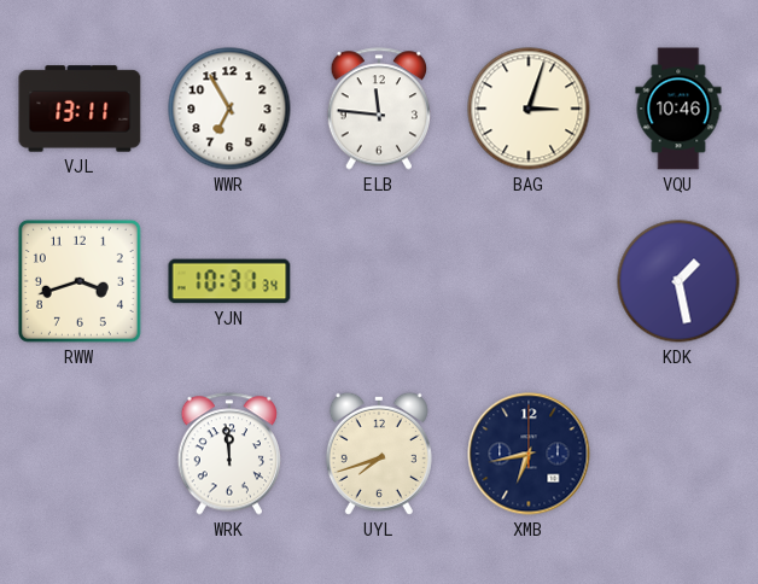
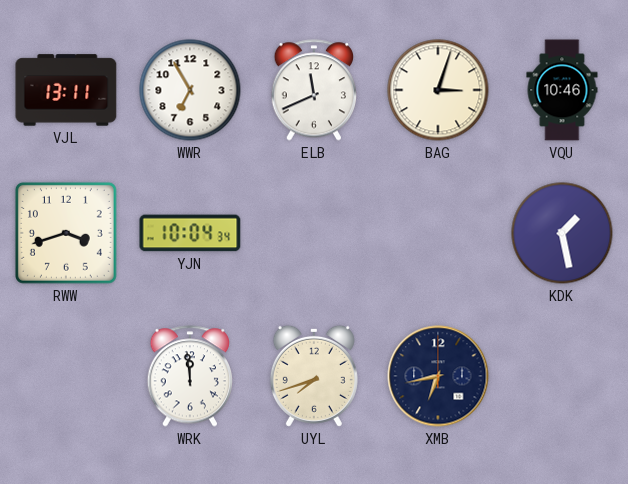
ELB: 11:46 -> 11:41
YJN: 10:31 -> 10:04
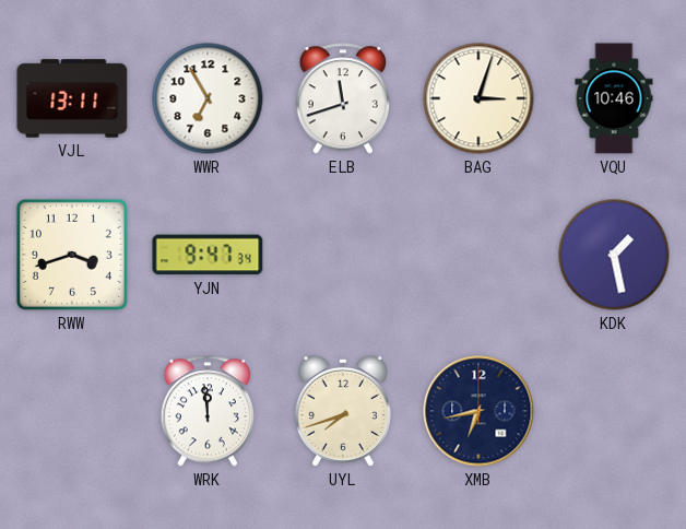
ELB: 11:41 -> 11:42
YJN: 10:04 -> 9:47
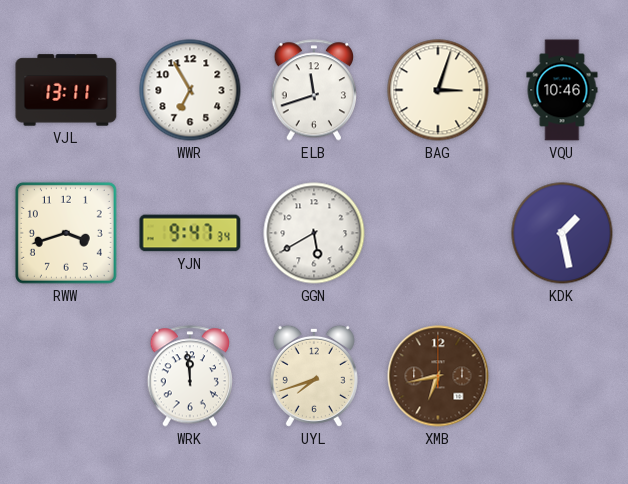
GGN: none -> 5:40
XMB dial: navy -> brown
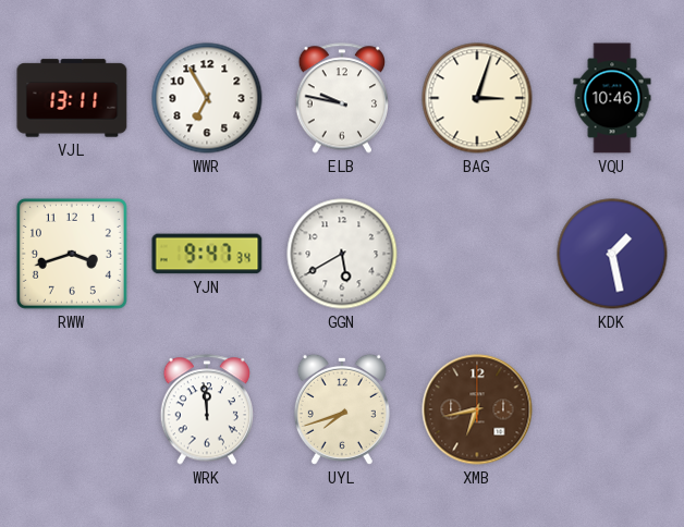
ELB: 11:42 -> 9:47
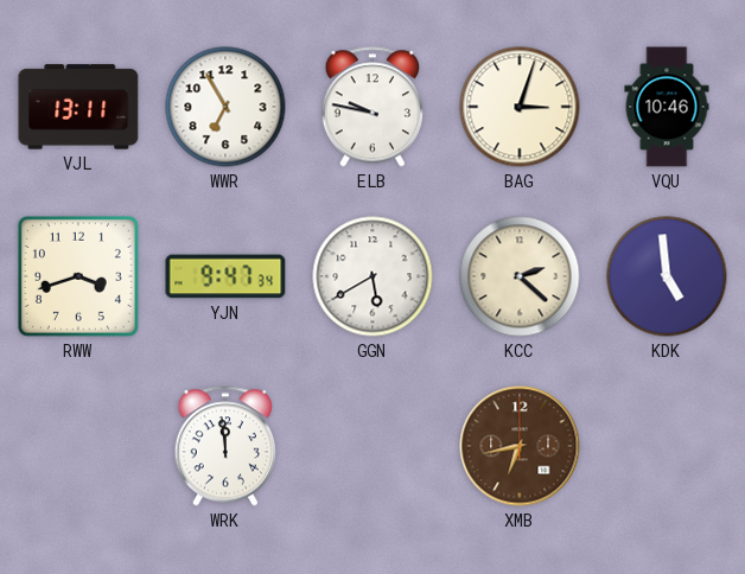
KCC: none -> 2:22
KDK: 1:28 -> 4:59
UYL: 7:42 -> none
